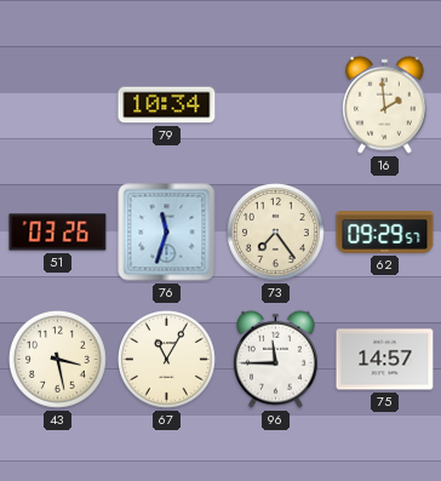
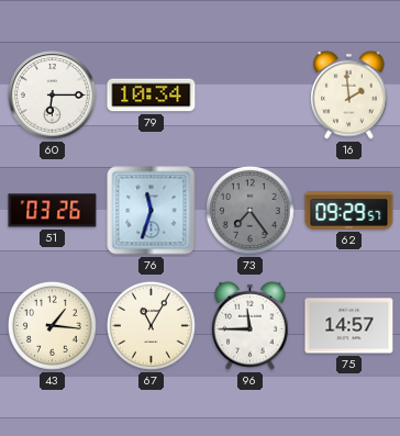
60: none -> 6:15
73 dial: cream -> grey
43: 3:28 -> 1:16
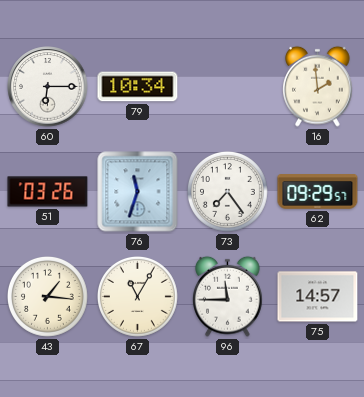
73 dial: grey -> white
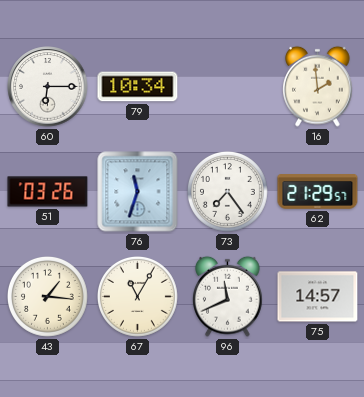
62: 09:29 -> 21:29
96: 11:45 -> 11:41
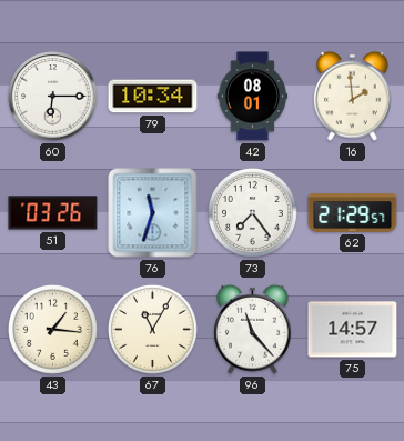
42: none -> 08:01
96: 11:41 -> 11:23
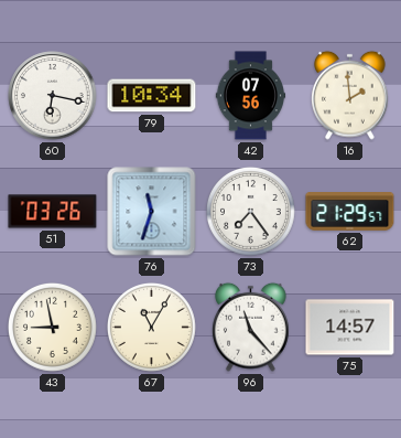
60: 6:15 -> 6:17
42: 08:01 -> 07:56
43: 1:16 -> 8:58
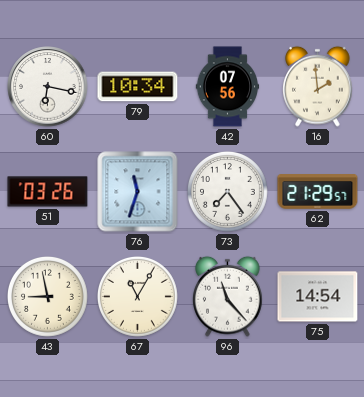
75: 14:57 -> 14:54
